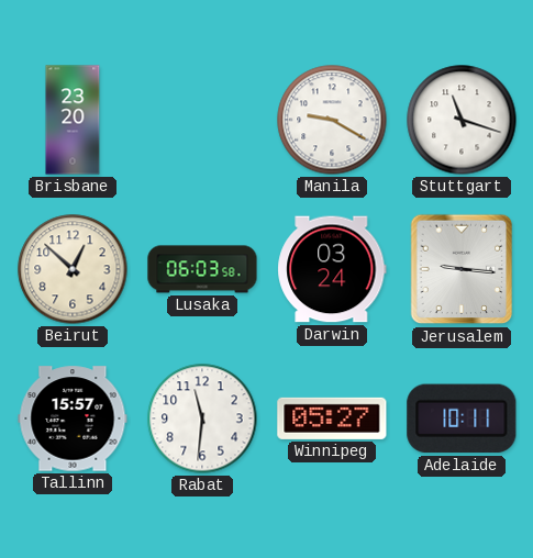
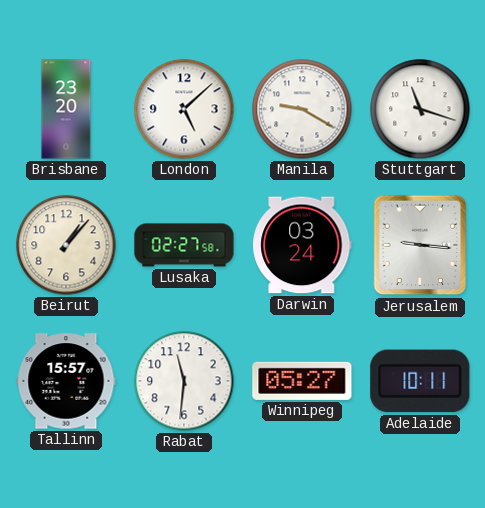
London: none -> 5:08
Beirut: 12:52 -> 1:07
Lusaka: 06:03 -> 02:27
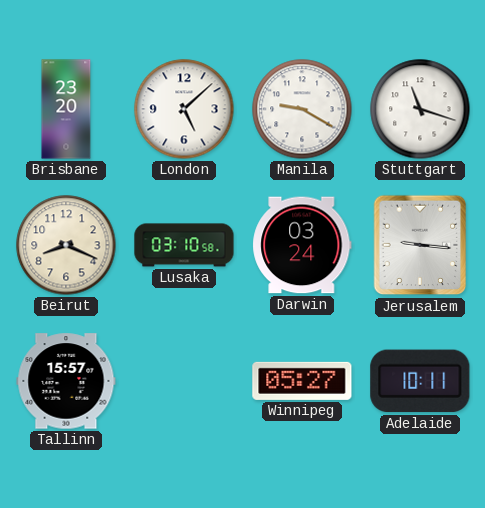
Beirut: 1:07 -> 8:19
Lusaka: 02:27 -> 03:10
Rabat: 11:31 -> none
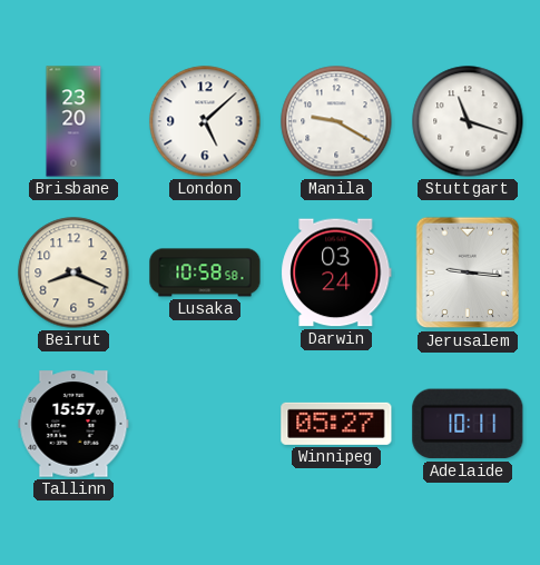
Lusaka: 03:10 -> 10:58
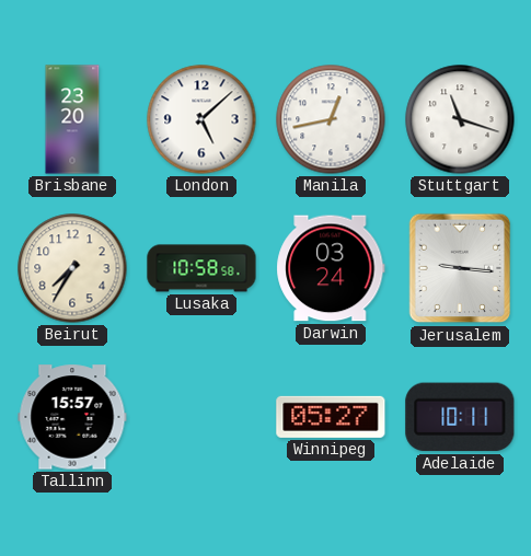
Manila: 9:20 -> 12:43
Beirut: 8:19 -> 7:35
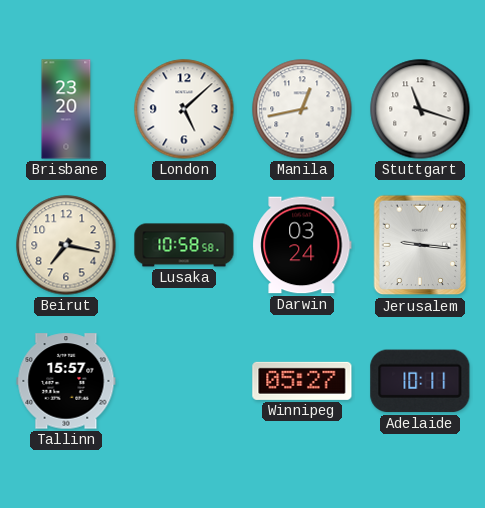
Beirut: 7:35 -> 7:17
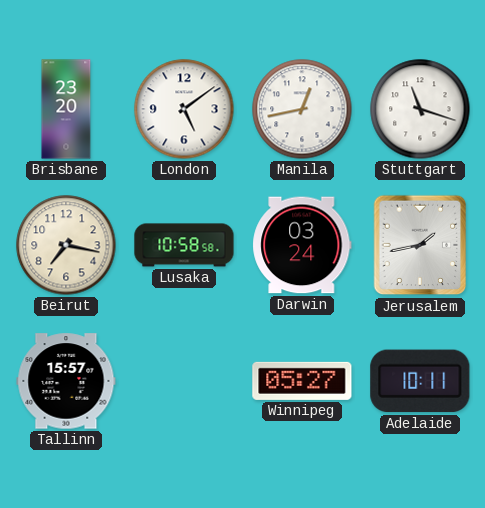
London: 5:08 -> 5:09
Jerusalem: 9:16 -> 1:43
